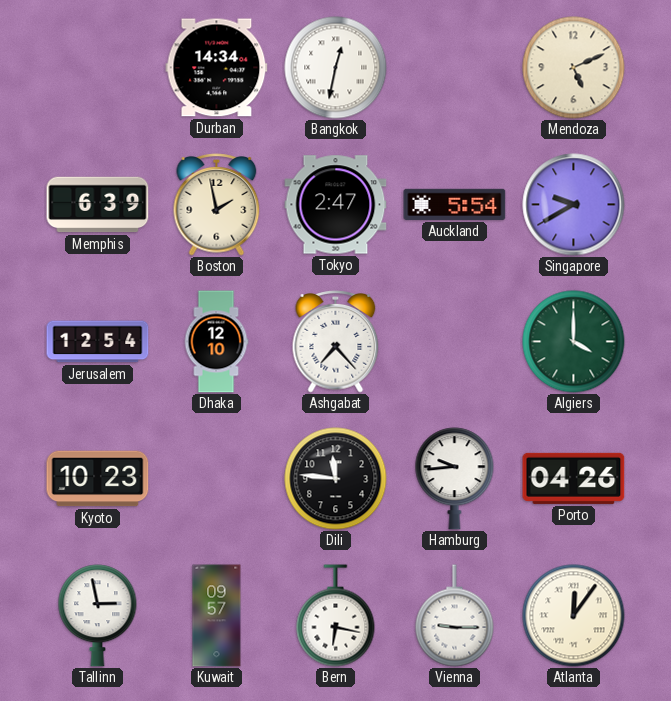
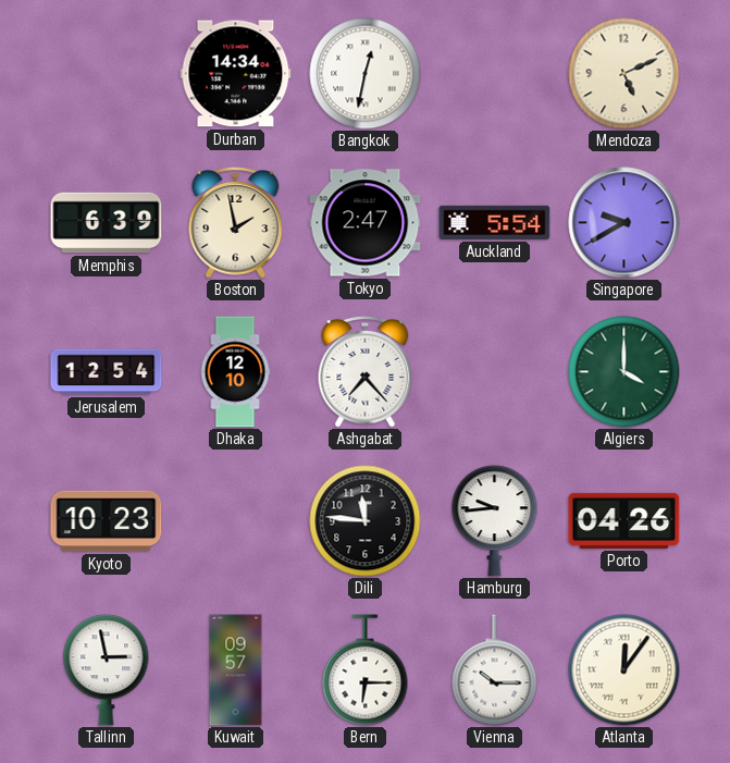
Bern: 6:17 -> 6:15
Vienna: 9:15 -> 10:15
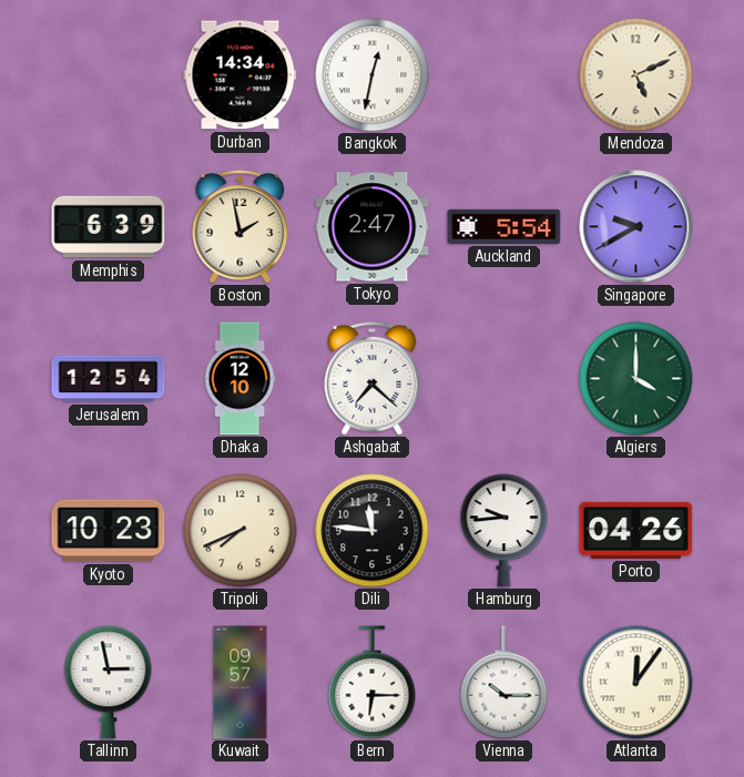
Ashgabat: 7:23 -> 7:22
Tripoli: none -> 7:41
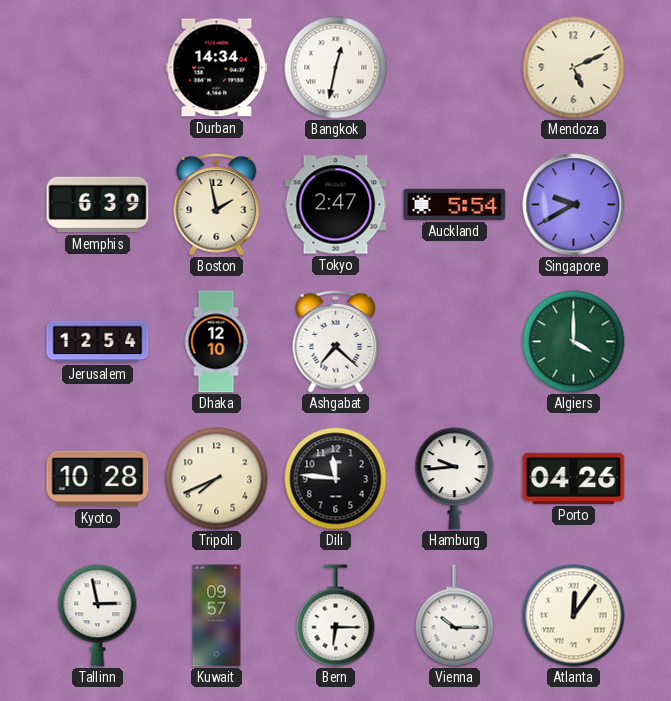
Kyoto: 10:23 -> 10:28
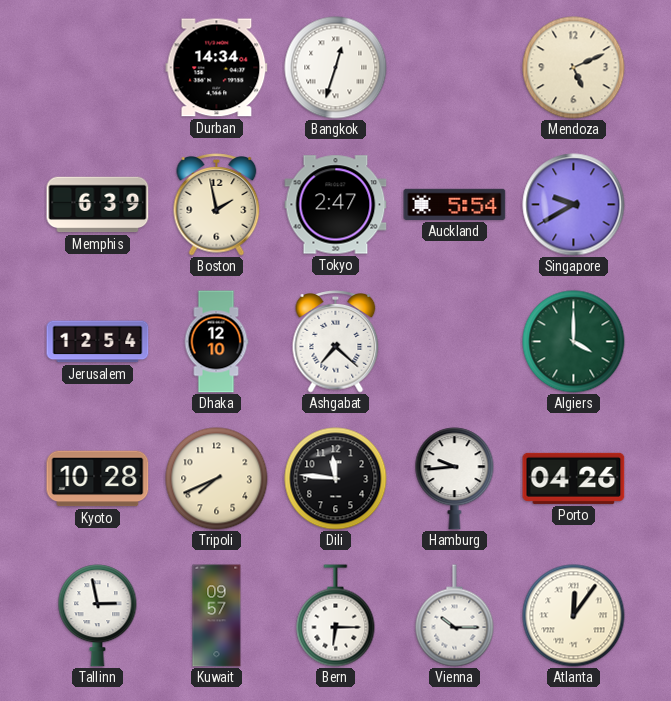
Bangkok: 12:32 -> 12:33
